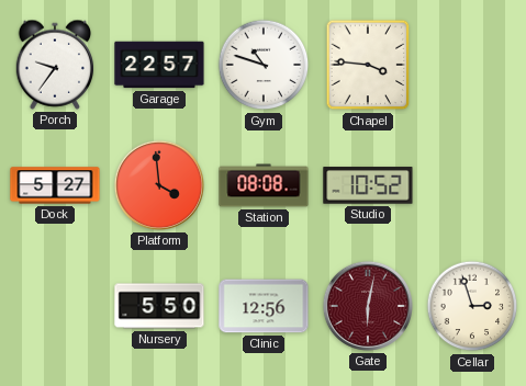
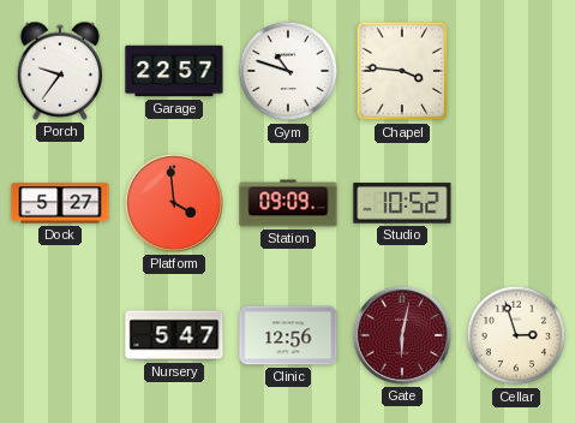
Station: 08:08 -> 09:09
Nursery: 5:50 -> 5:47
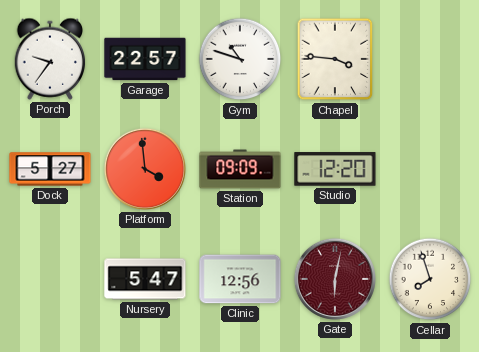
Studio: 10:52 -> 12:20
Cellar: 2:57 -> 7:57
